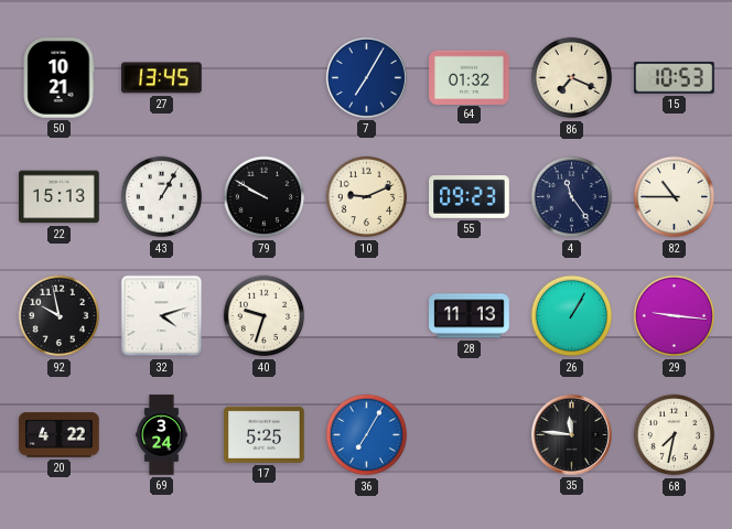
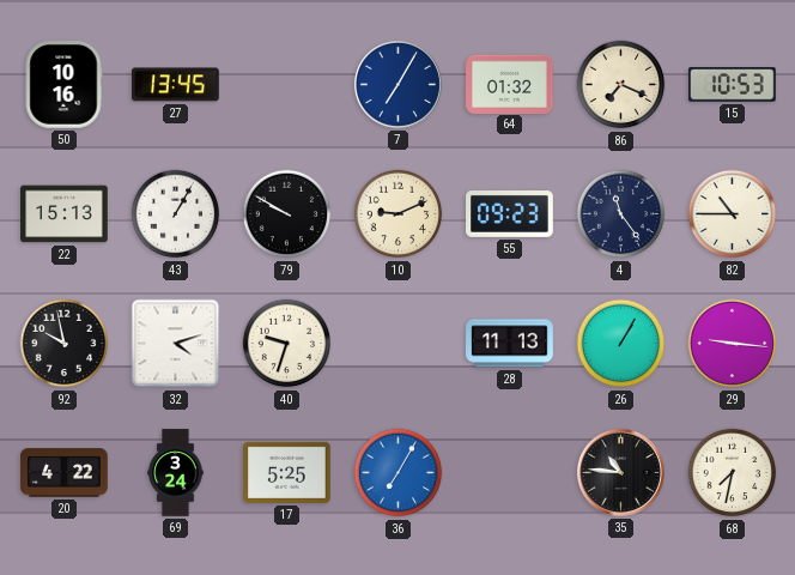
50: 10:21 -> 10:16
35: 11:46 -> 10:46
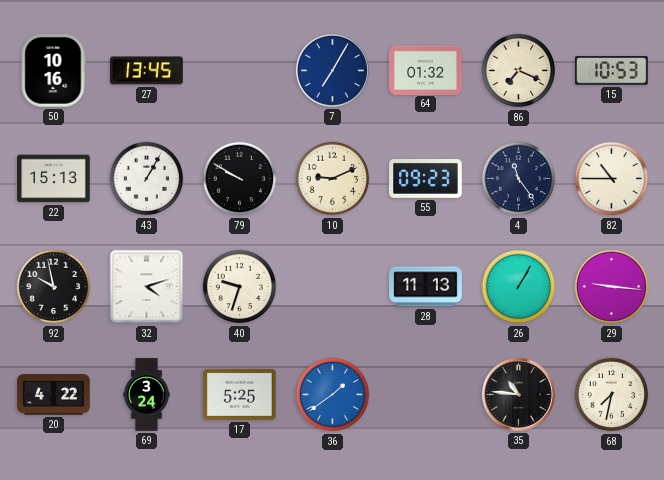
36: 7:05 -> 1:39
